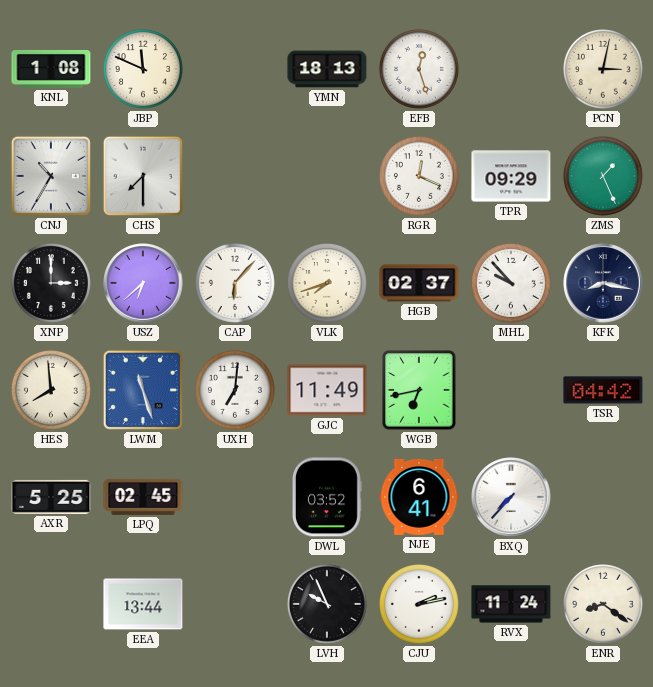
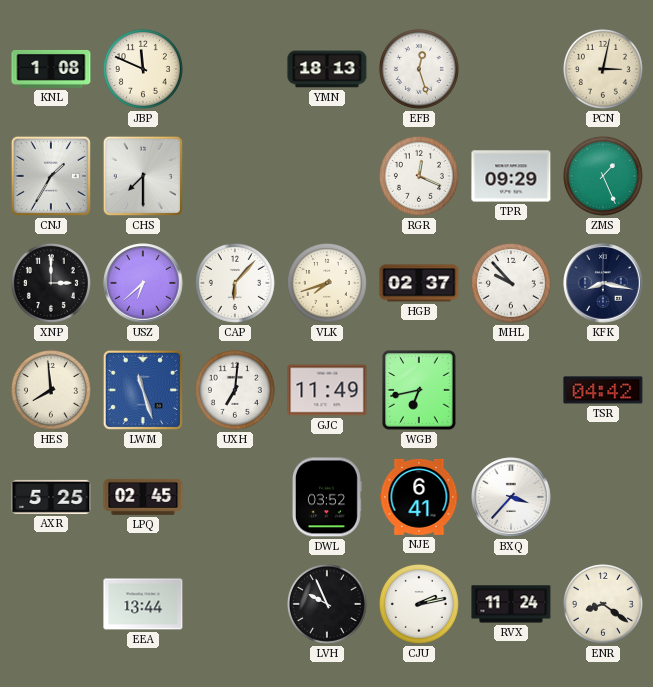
CNJ: 10:35 -> 1:35
BXQ: 7:37 -> 3:37
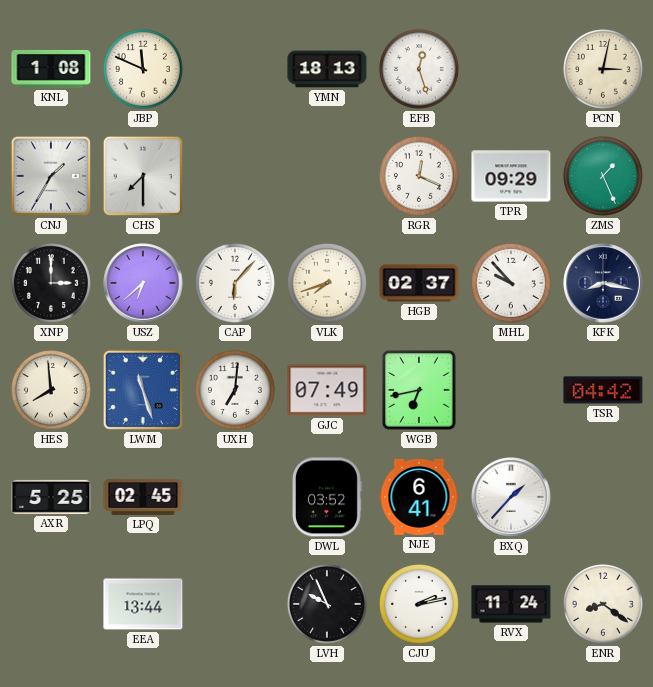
GJC: 11:49 -> 07:49
BXQ: 3:37 -> 1:37
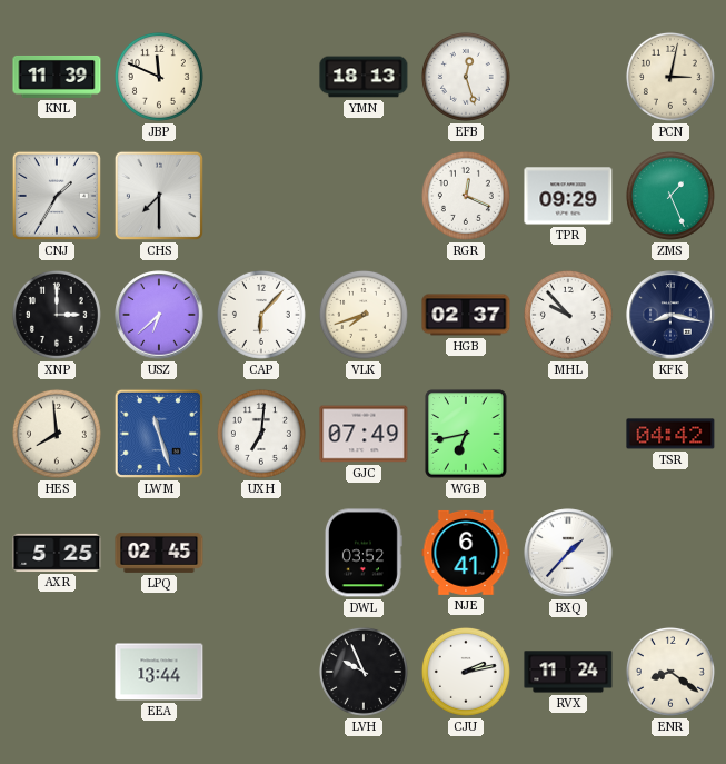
KNL: 1:08 -> 11:39
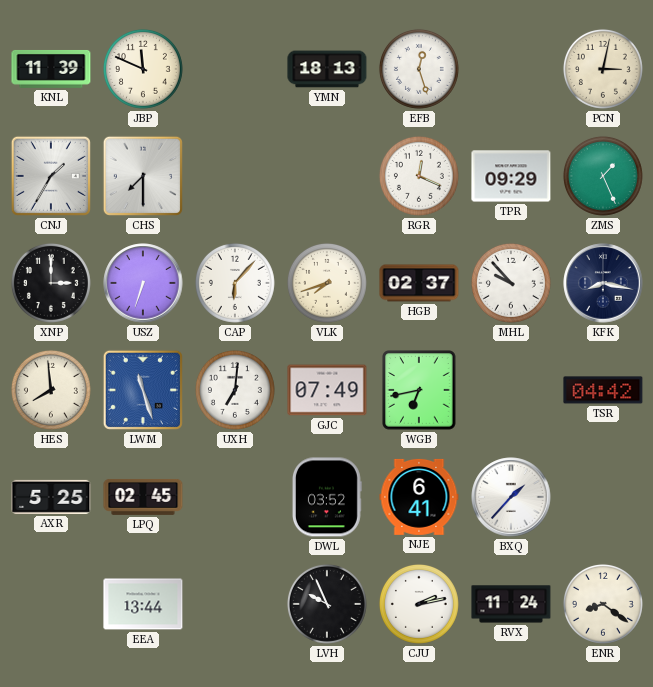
USZ: 6:38 -> 6:33
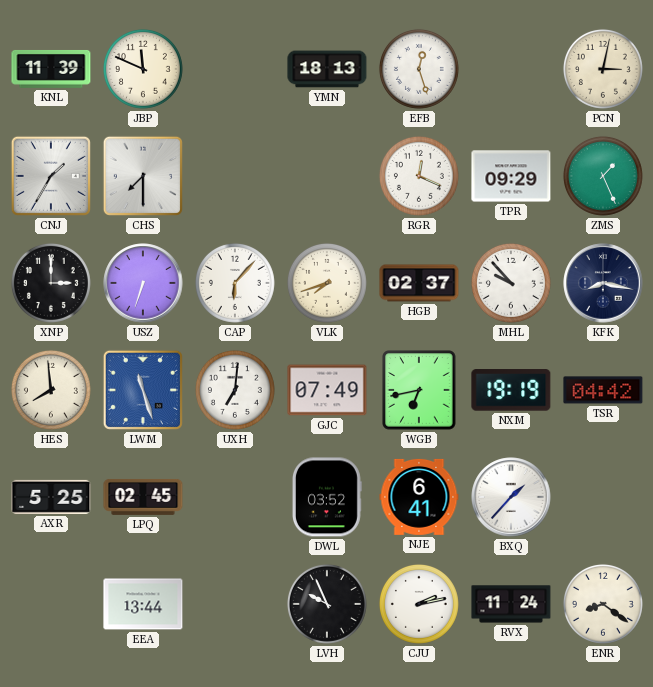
NXM: none -> 19:19
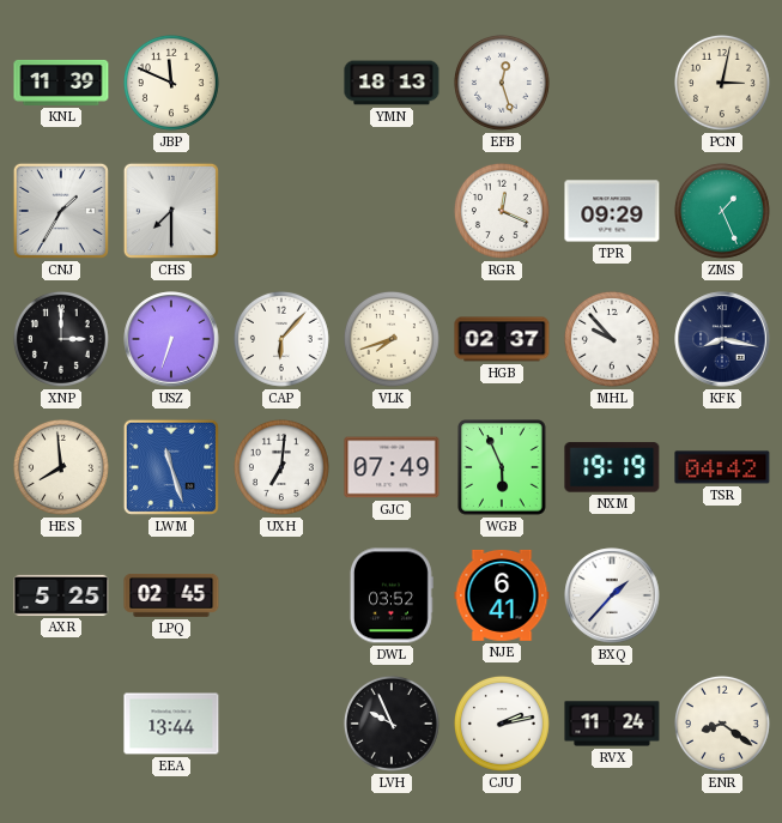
WGB: 6:43 -> 5:56
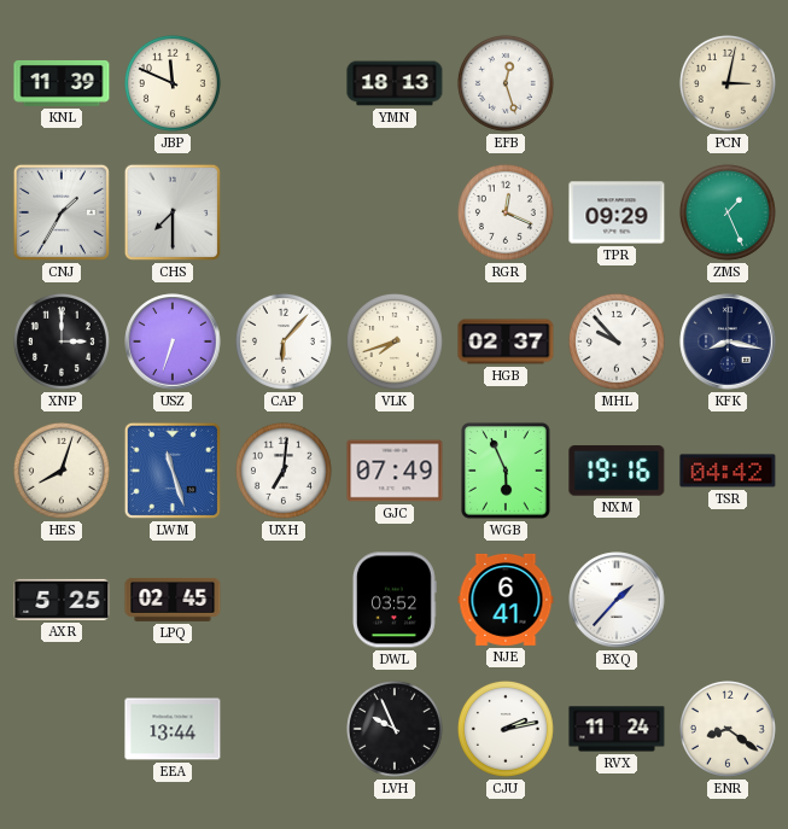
HES: 7:59 -> 8:03
NXM: 19:19 -> 19:16
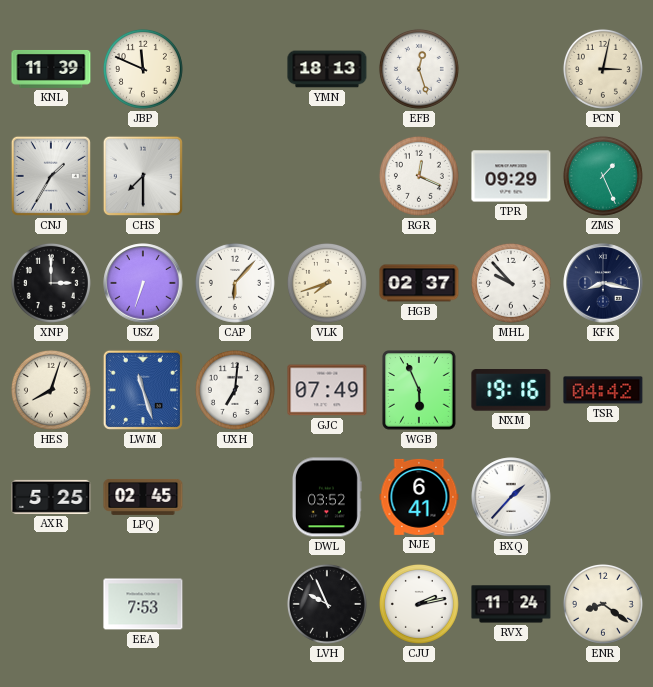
EEA: 13:44 -> 7:53
